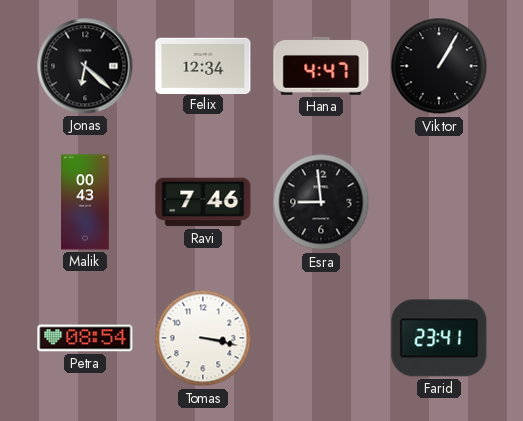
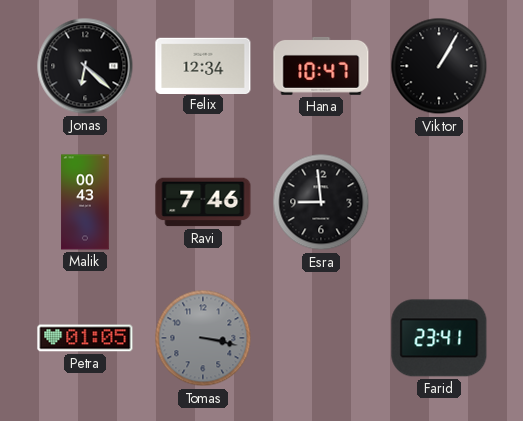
Hana: 4:47 -> 10:47
Petra: 08:54 -> 01:05
Tomas dial: white -> grey
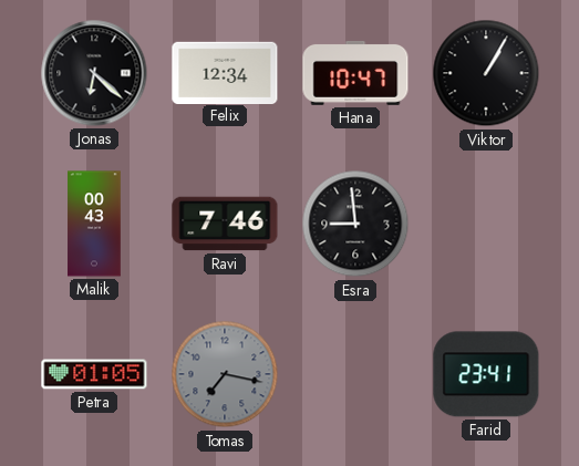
Tomas: 3:17 -> 7:17
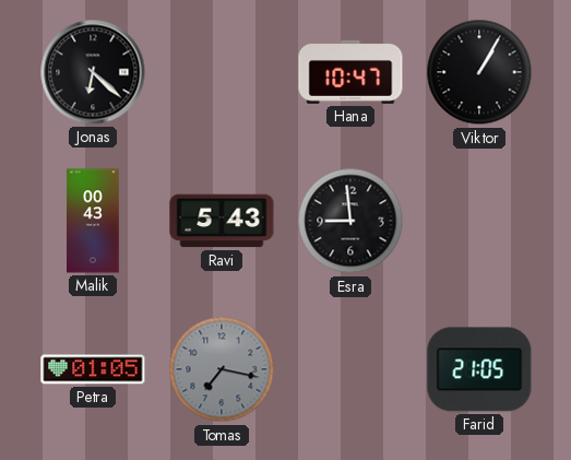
Felix: 12:34 -> none
Ravi: 7:46 -> 5:43
Farid: 23:41 -> 21:05
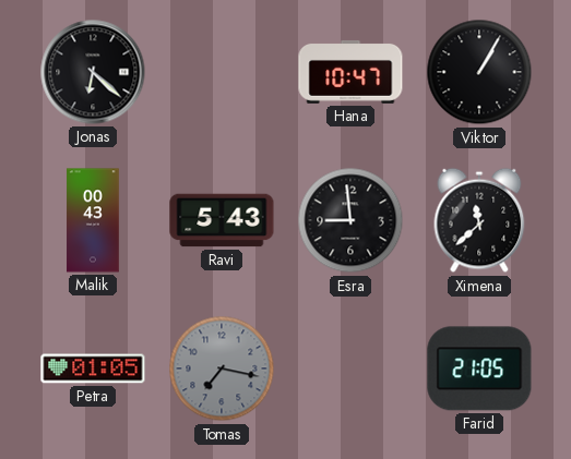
Ximena: none -> 11:38
